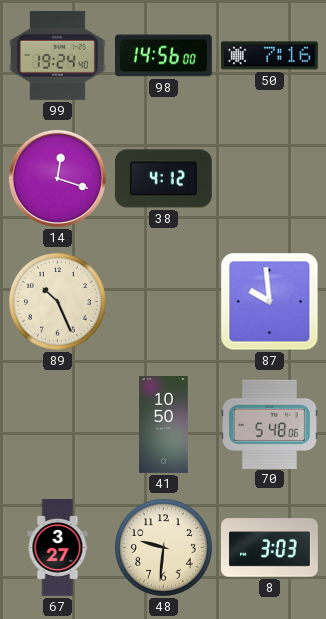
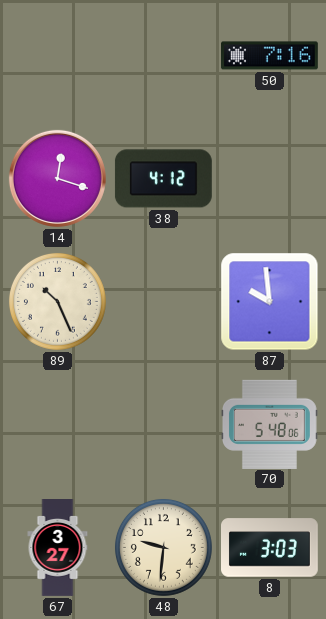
99: 19:24 -> none
98: 14:56 -> none
41: 10:50 -> none
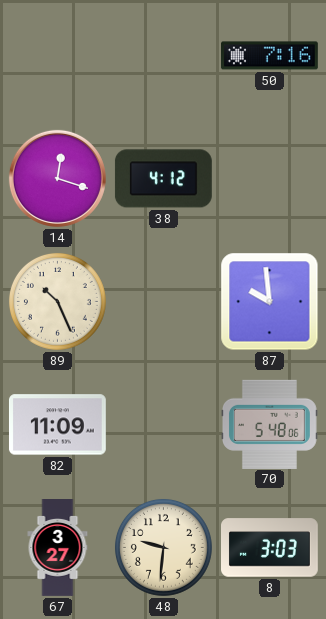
82: none -> 11:09
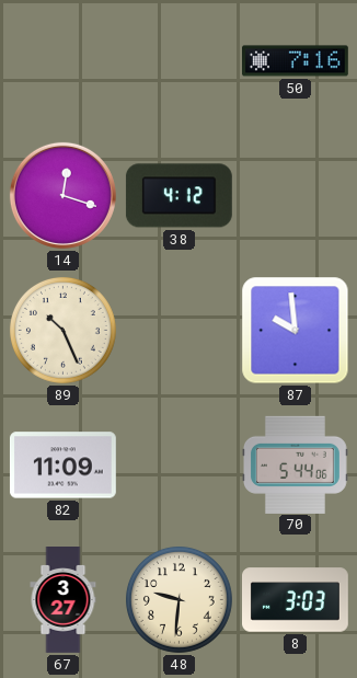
70: 5:48 -> 5:44
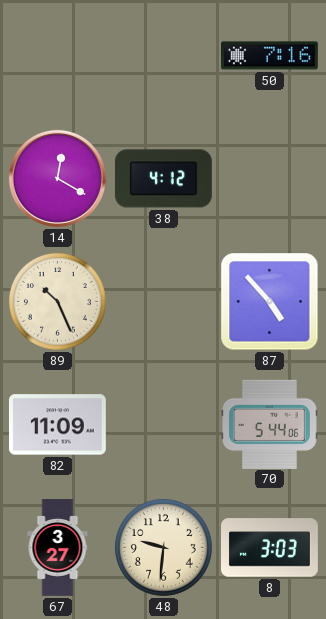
14: 12:18 -> 12:20
87: 9:59 -> 4:53
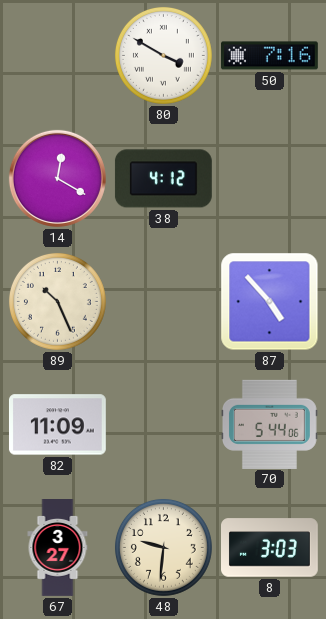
80: none -> 3:50
